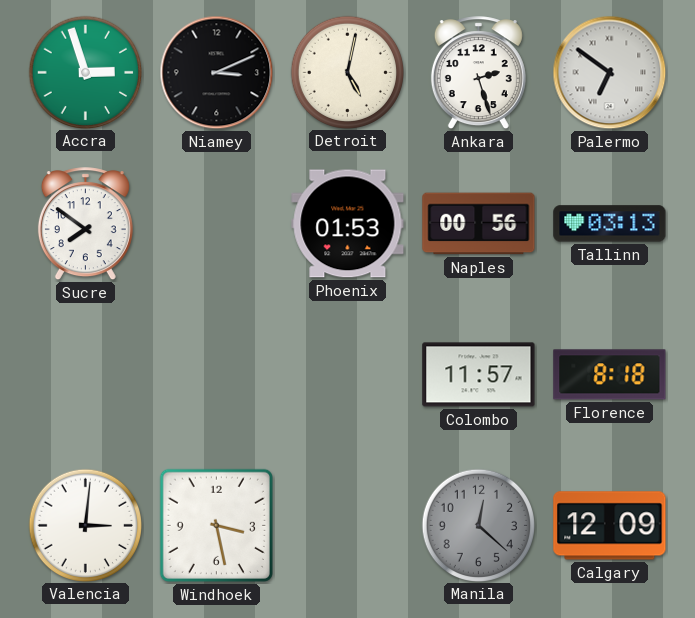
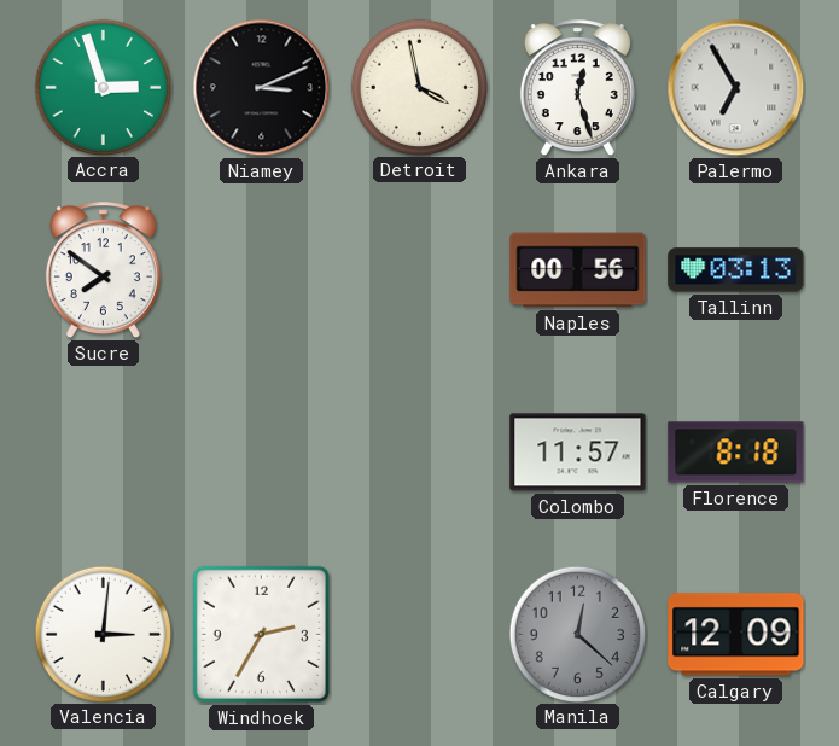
Detroit: 5:02 -> 3:58
Ankara: 2:27 -> 12:27
Palermo: 6:51 -> 6:55
Phoenix: 01:53 -> none
Windhoek: 3:28 -> 2:35
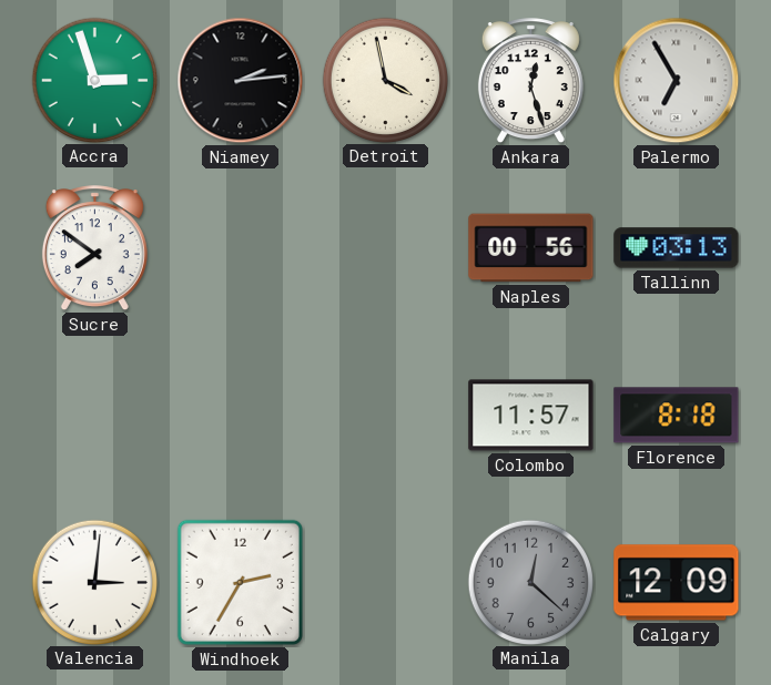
Niamey: 3:11 -> 2:14
